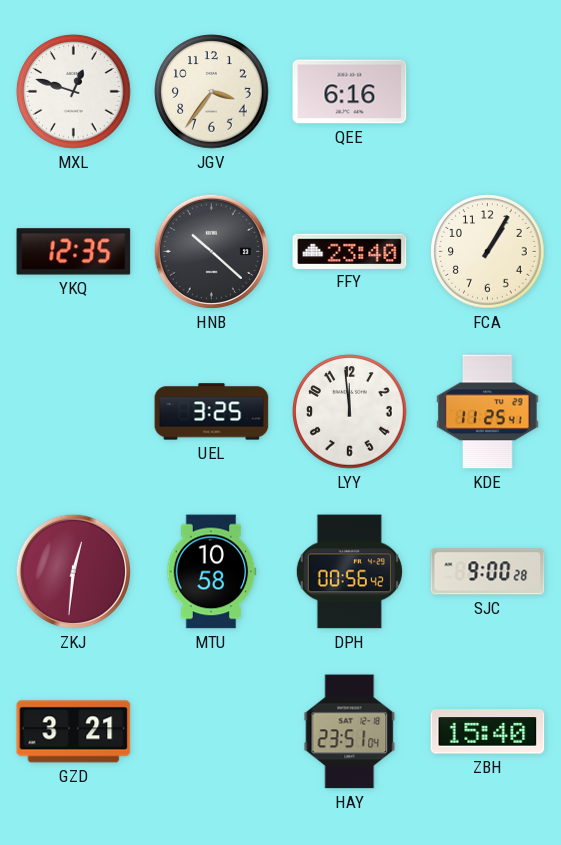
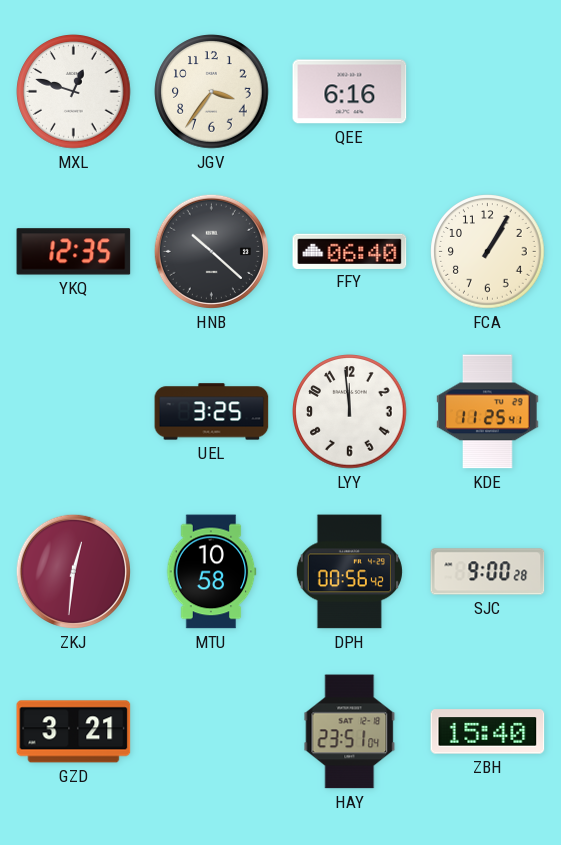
FFY: 23:40 -> 06:40
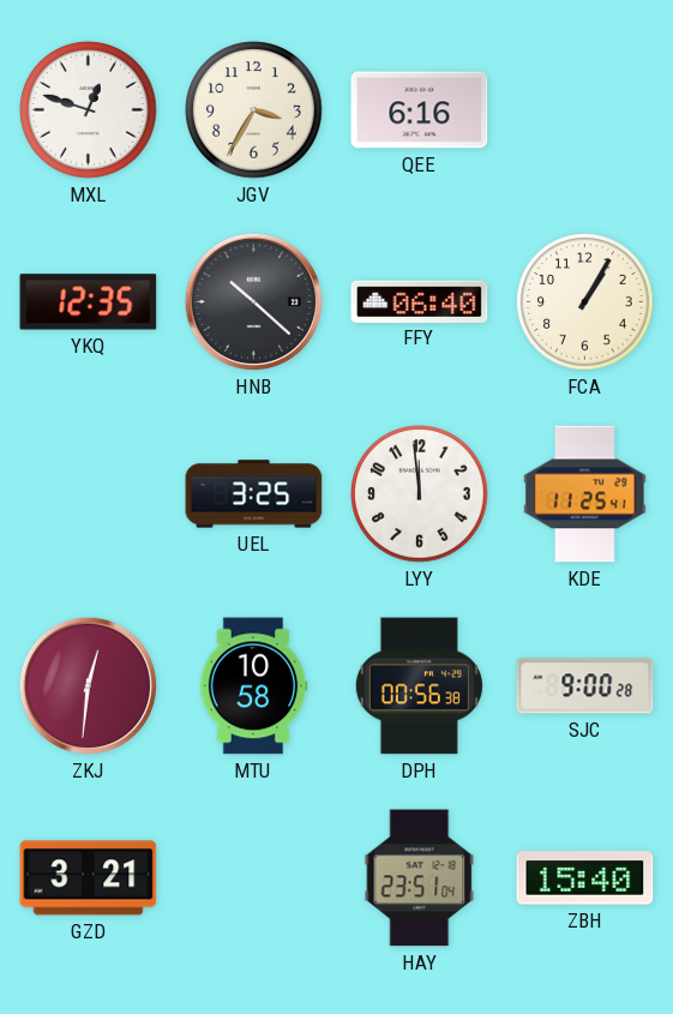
JGV: 3:36 -> 3:35
DPH: 00:56:42 -> 00:56:38
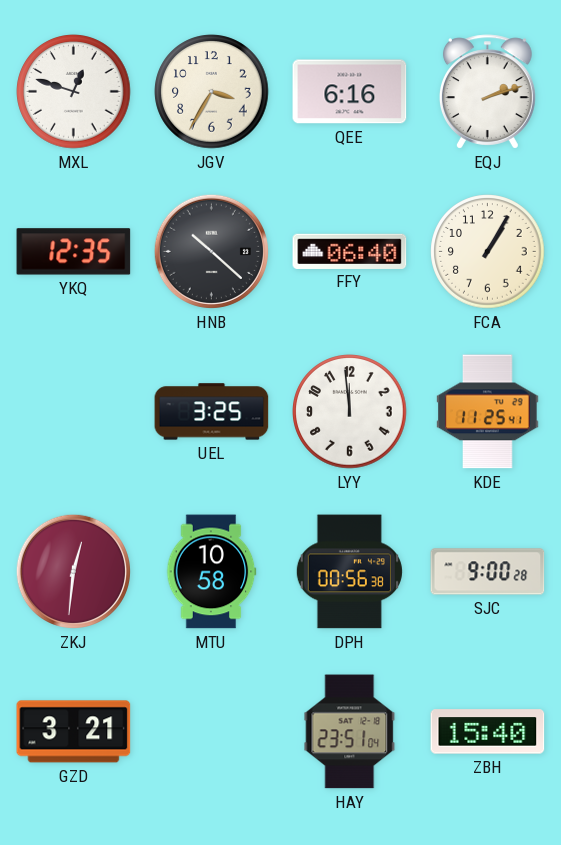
EQJ: none -> 2:12
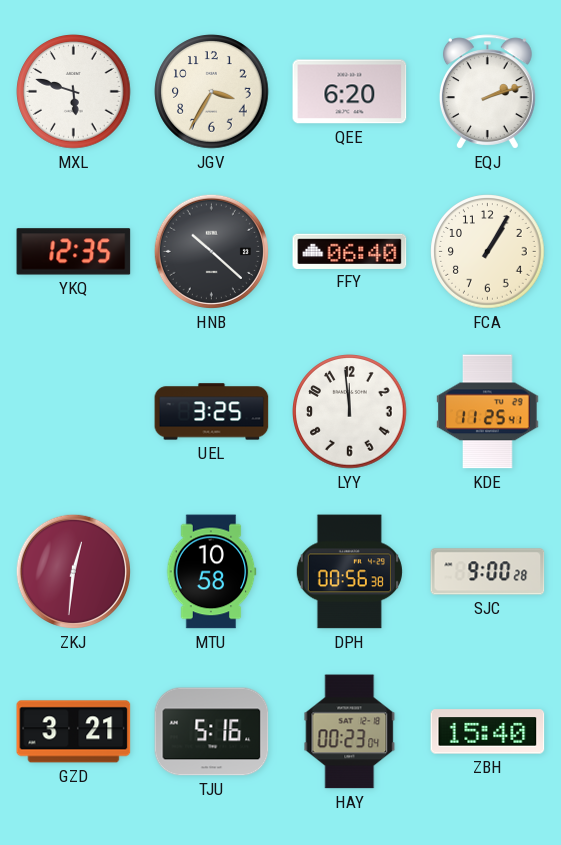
MXL: 12:48 -> 5:48
QEE: 6:16 -> 6:20
TJU: none -> 5:16
HAY: 23:51 -> 00:23
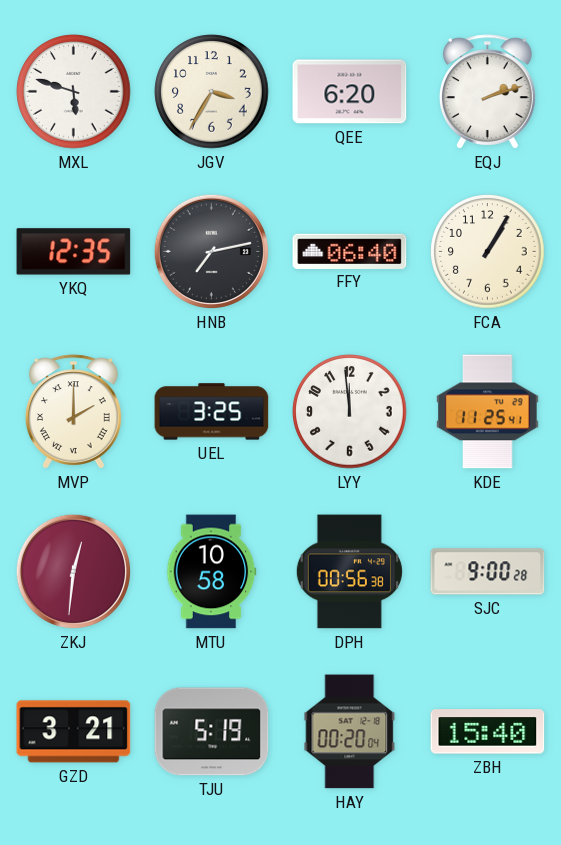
HNB: 10:22 -> 7:13
MVP: none -> 2:00
TJU: 5:16 -> 5:19
HAY: 00:23 -> 00:20
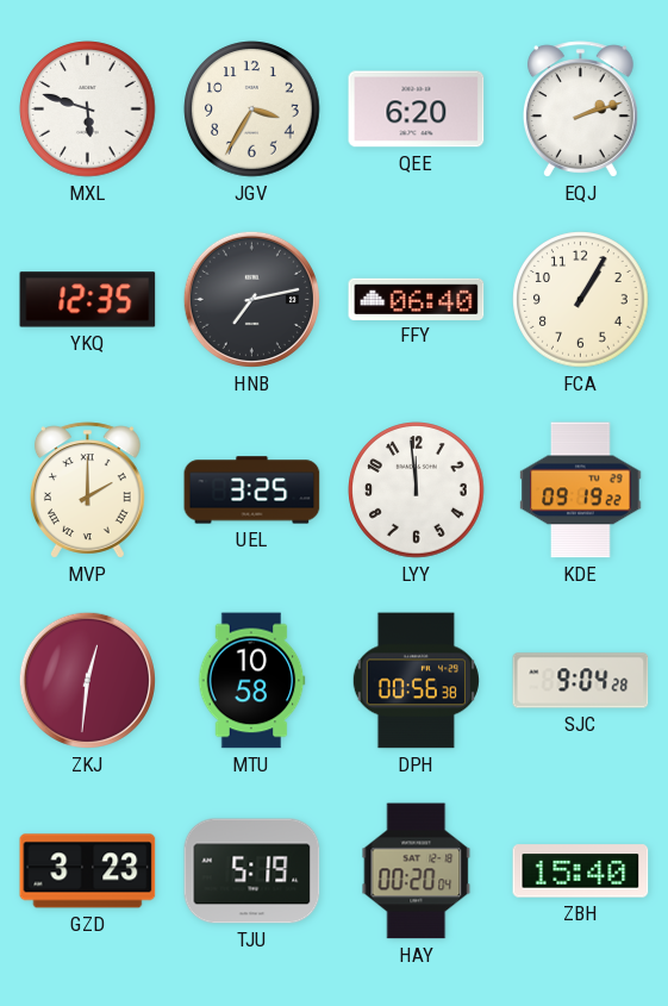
KDE: 11:25 -> 09:19
SJC: 9:00 -> 9:04
GZD: 3:21 -> 3:23
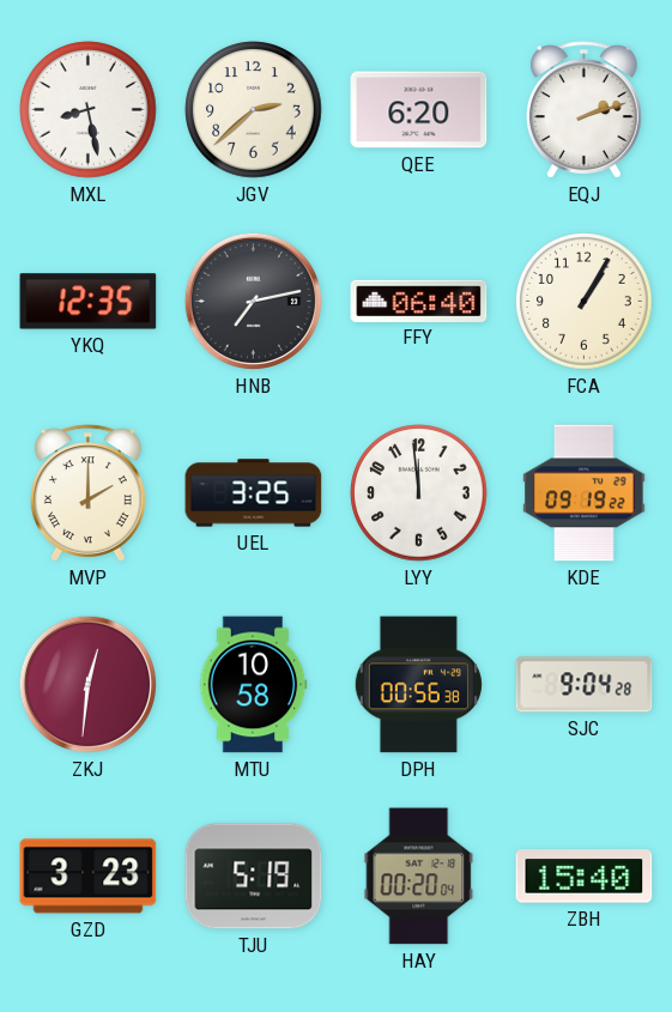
MXL: 5:48 -> 8:28
JGV: 3:35 -> 2:38
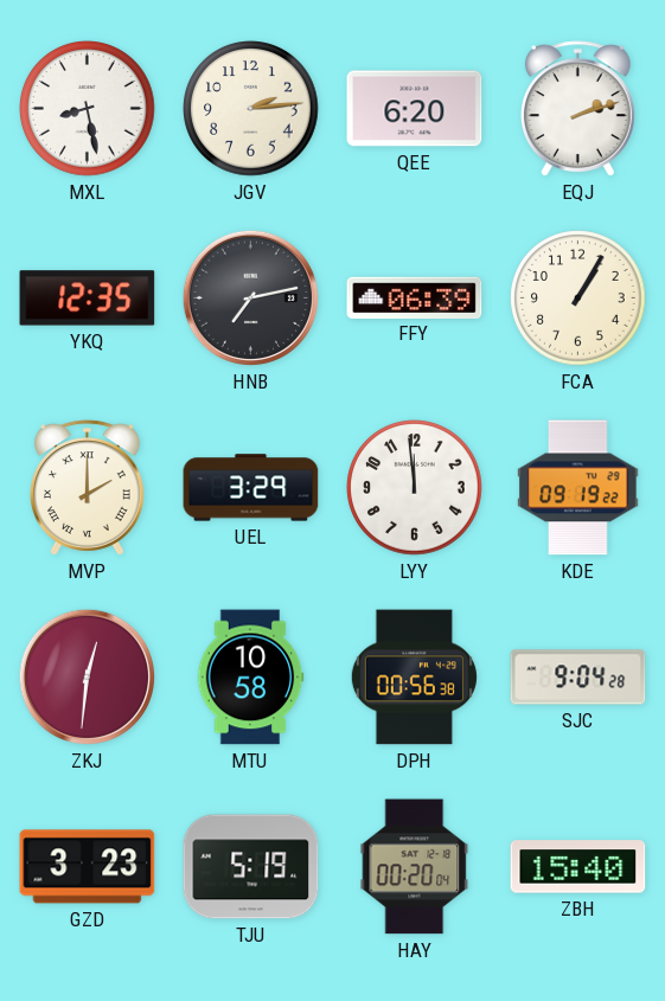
JGV: 2:38 -> 2:14
FFY: 06:40 -> 06:39
UEL: 3:25 -> 3:29
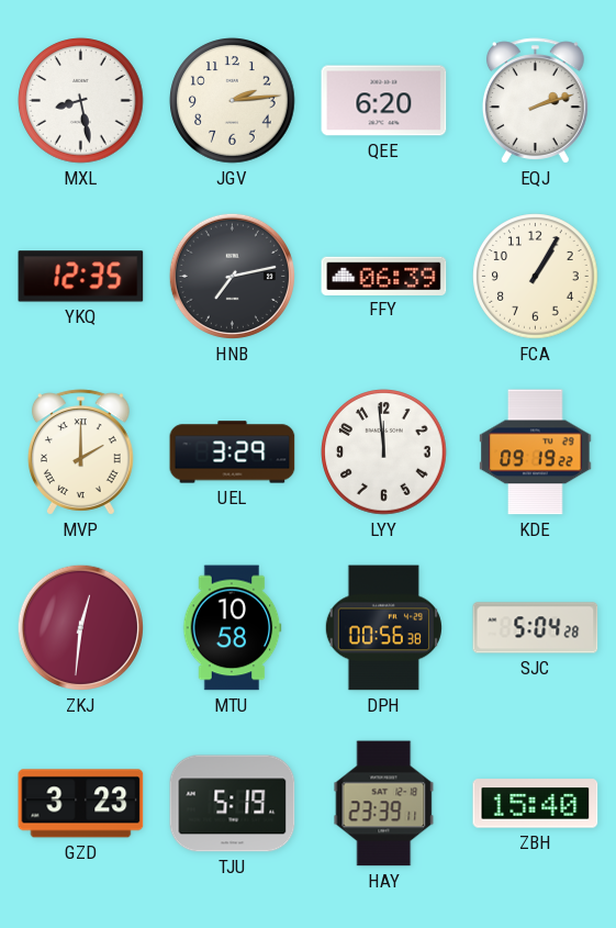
SJC: 9:04 -> 5:04
HAY: 00:20 -> 23:39
